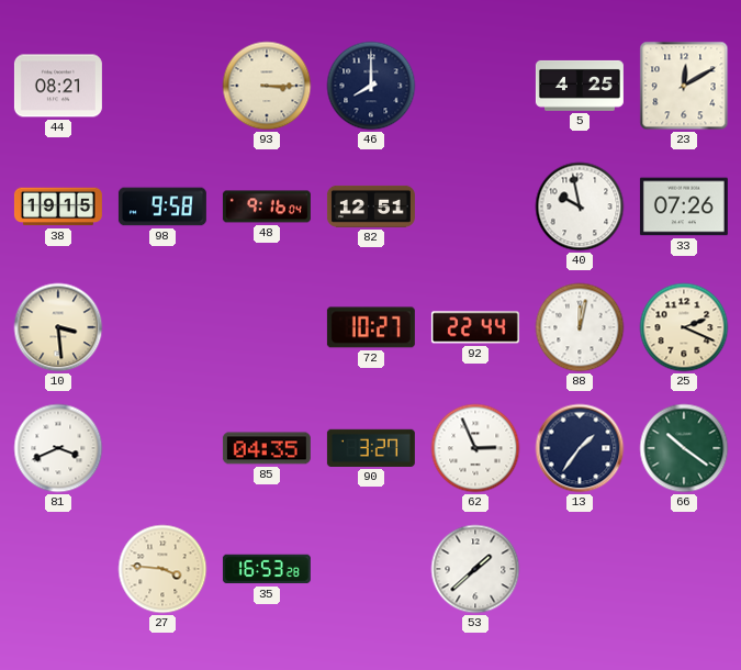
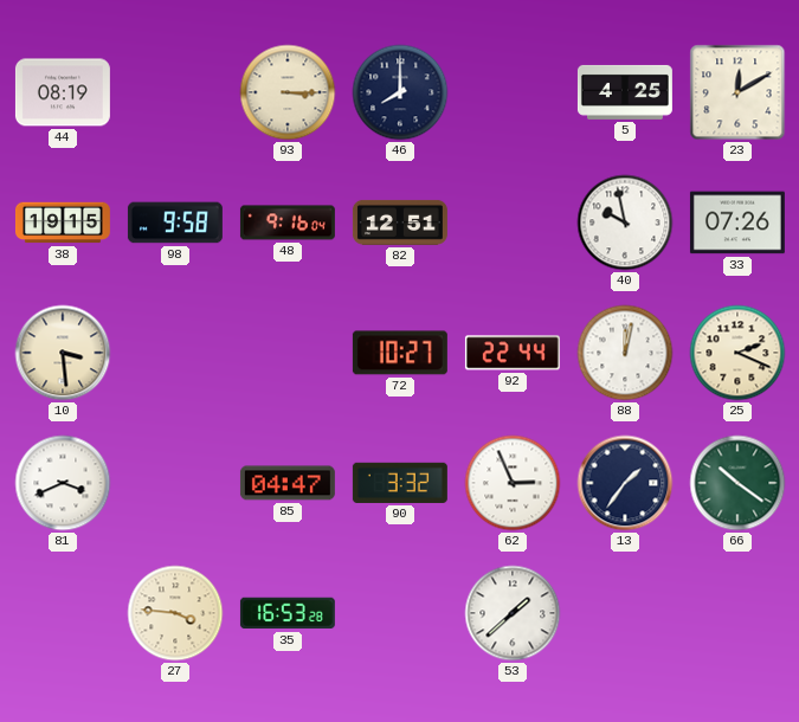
44: 08:21 -> 08:19
85: 04:35 -> 04:47
90: 3:27 -> 3:32
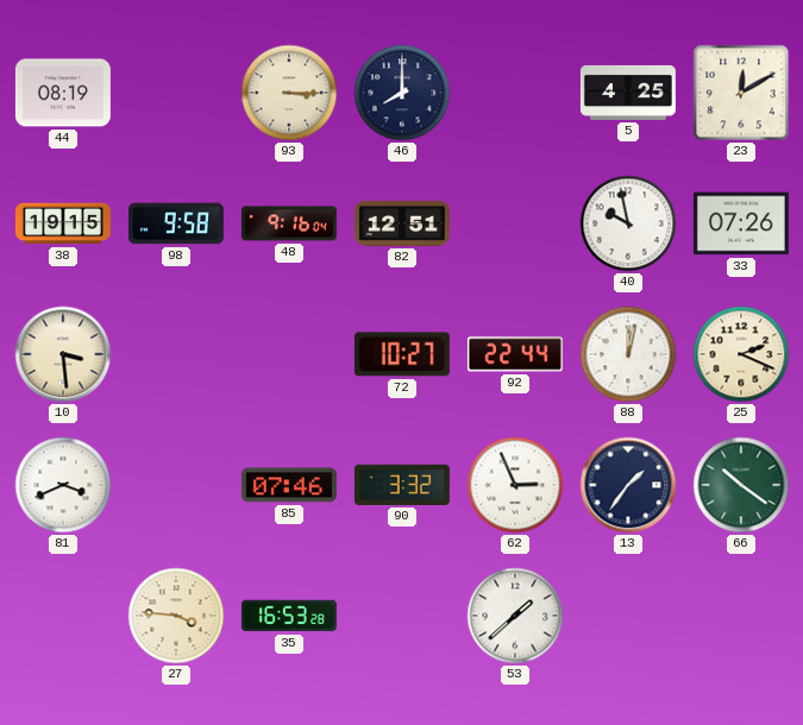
85: 04:47 -> 07:46
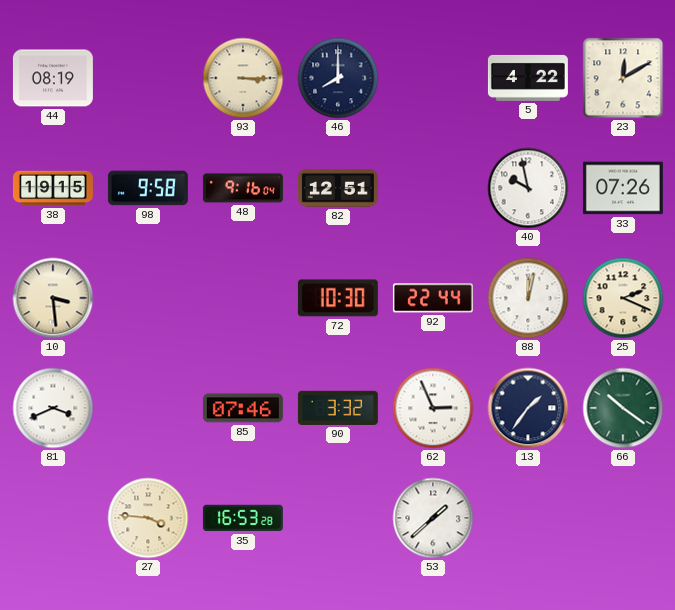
5: 4:25 -> 4:22
72: 10:27 -> 10:30
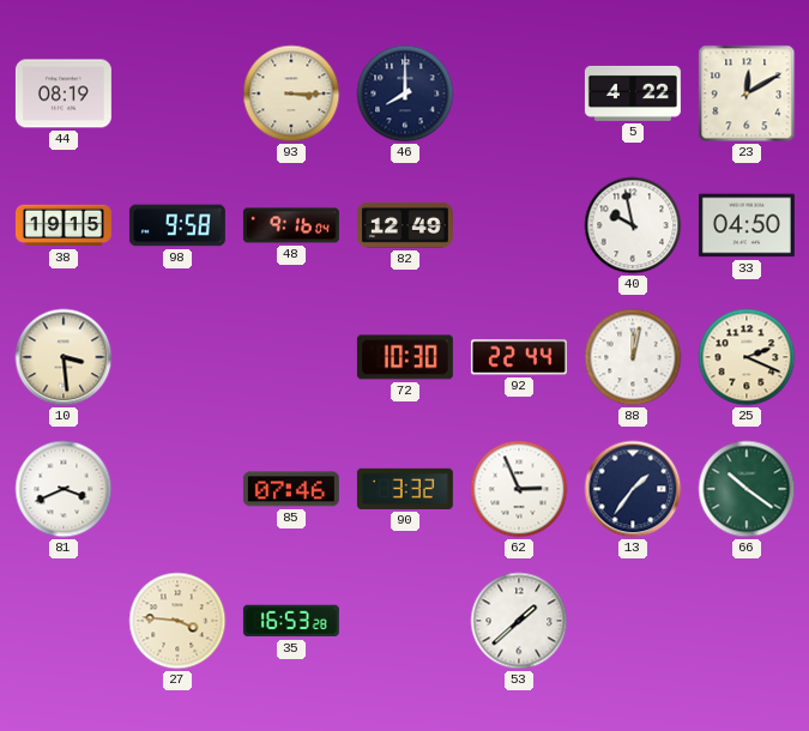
82: 12:51 -> 12:49
33: 07:26 -> 04:50
